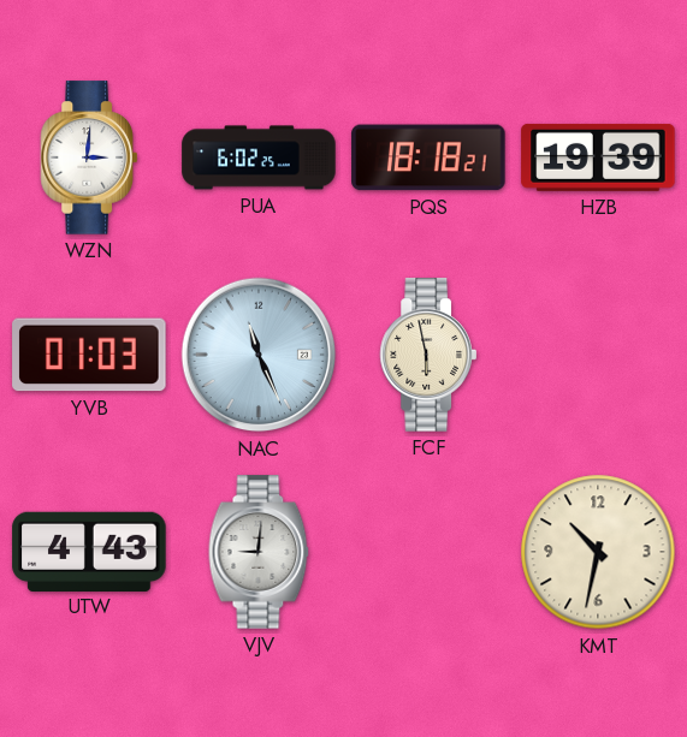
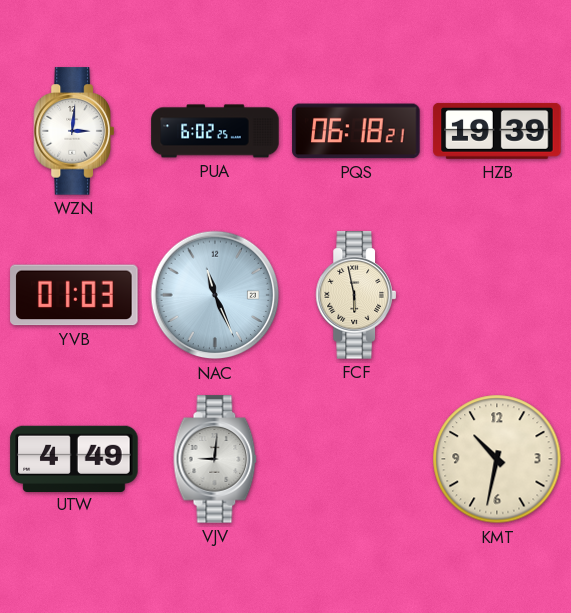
PQS: 18:18 -> 06:18
UTW: 4:43 -> 4:49
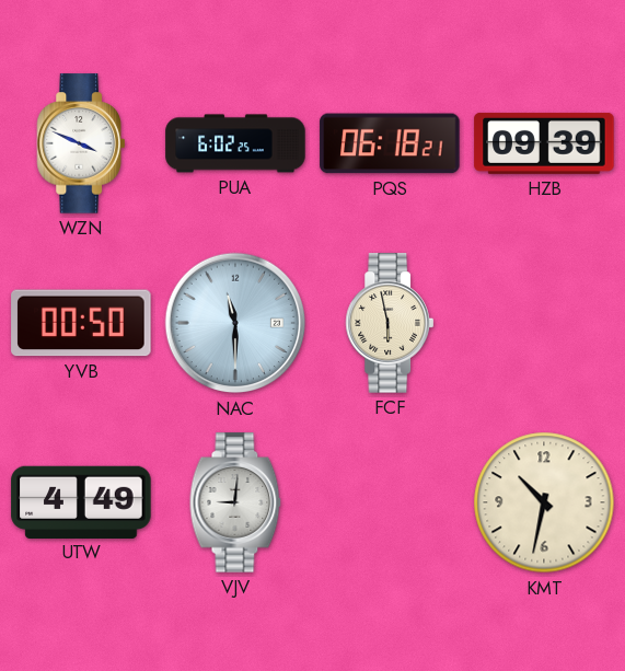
WZN: 3:01 -> 3:49
HZB: 19:39 -> 09:39
YVB: 01:03 -> 00:50
NAC: 11:26 -> 11:30
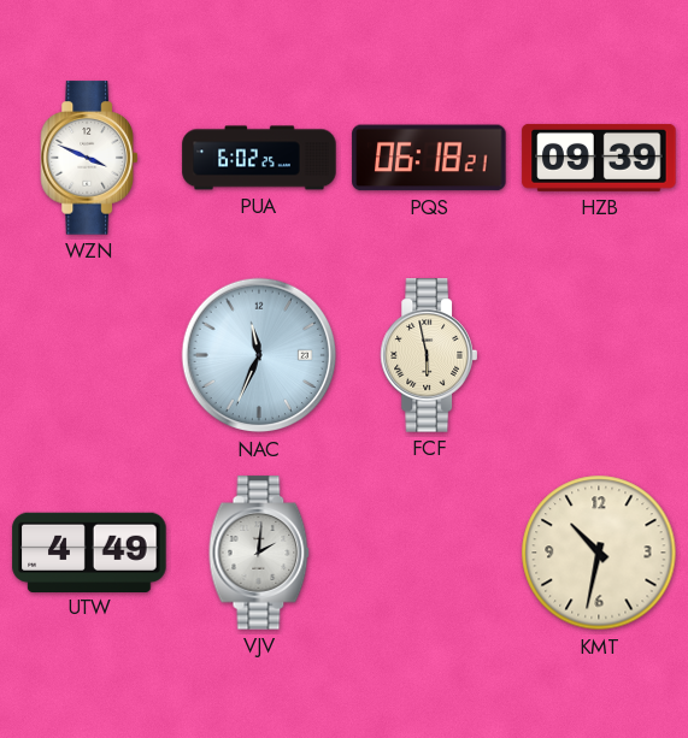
YVB: 00:50 -> none
NAC: 11:30 -> 11:34
VJV: 9:01 -> 2:01
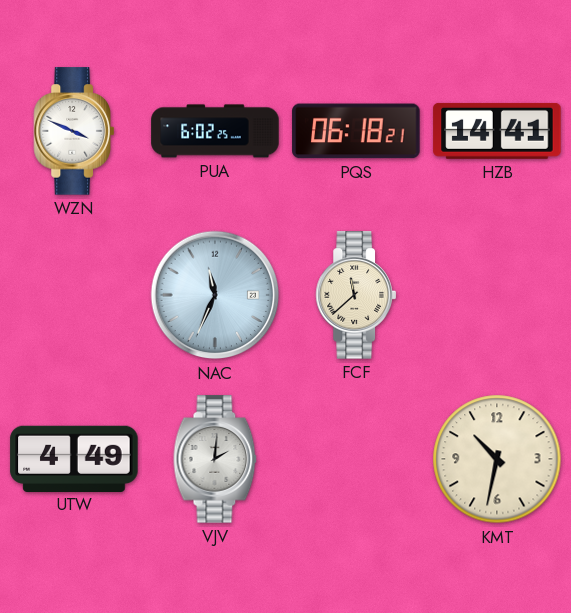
HZB: 09:39 -> 14:41
FCF: 5:58 -> 11:38
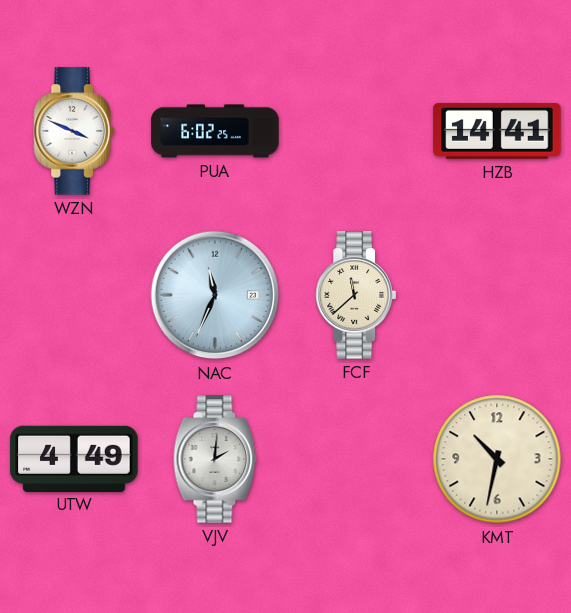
PQS: 06:18 -> none
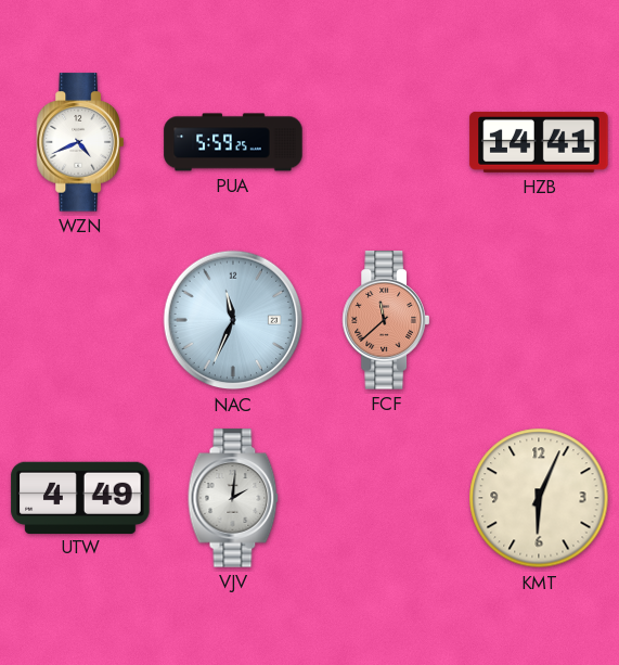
WZN: 3:49 -> 4:41
PUA: 6:02 -> 5:59
FCF dial: cream -> salmon
KMT: 10:32 -> 6:04
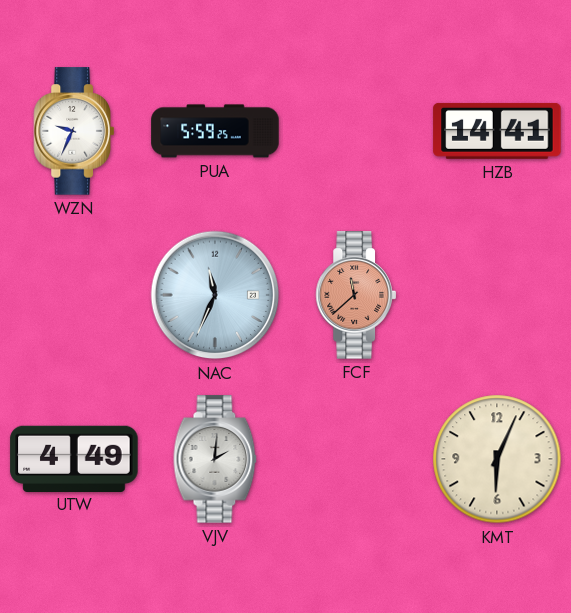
WZN: 4:41 -> 9:34
